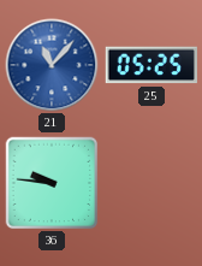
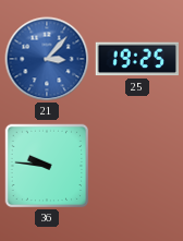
21: 11:07 -> 3:07
25: 05:25 -> 19:25
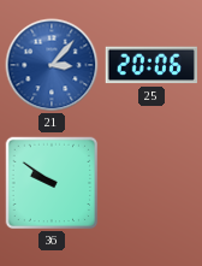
25: 19:25 -> 20:06
36: 9:46 -> 9:51
